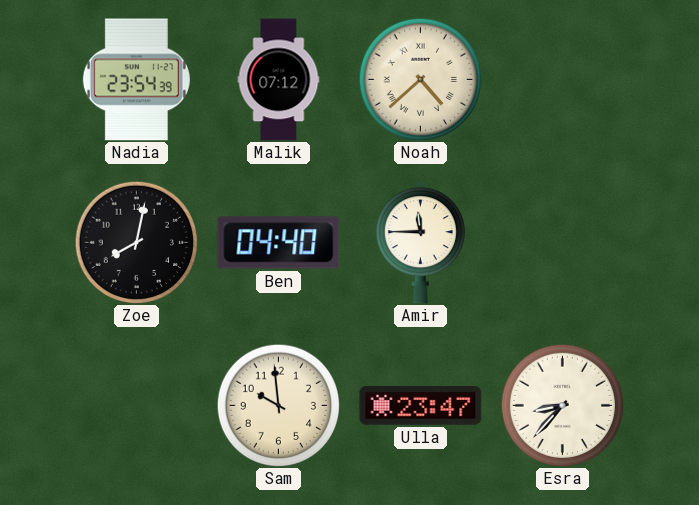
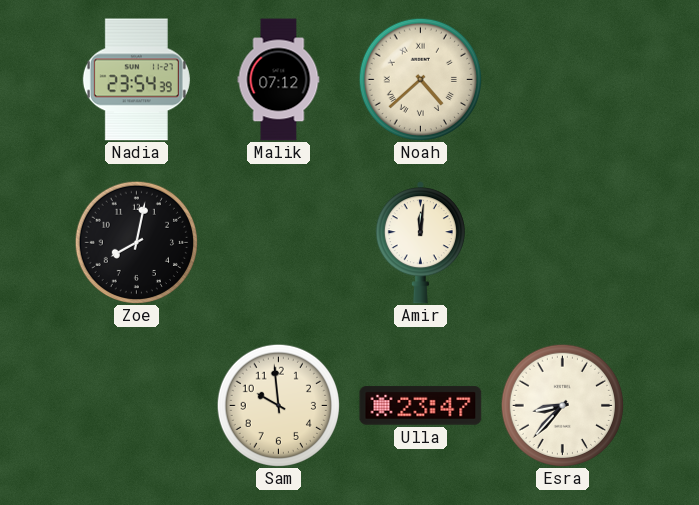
Ben: 04:40 -> none
Amir: 11:45 -> 12:01
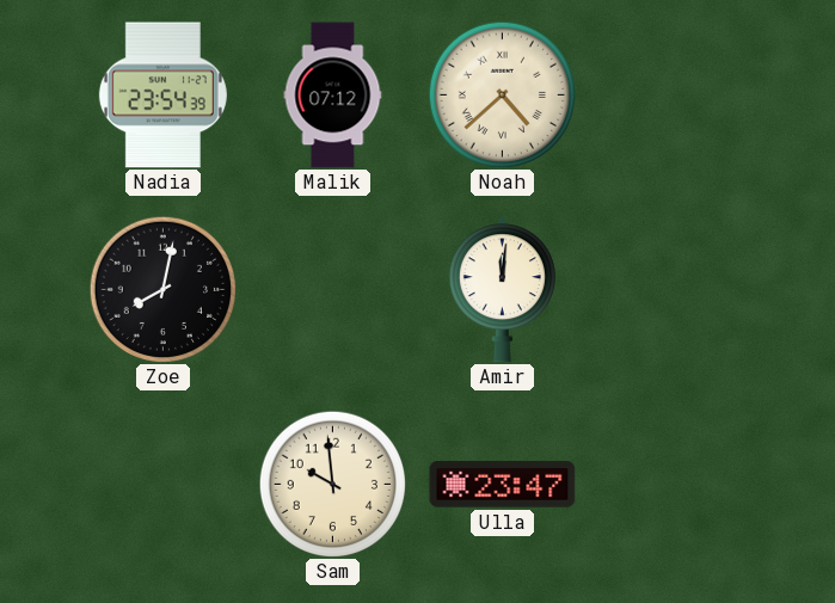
Esra: 8:37 -> none
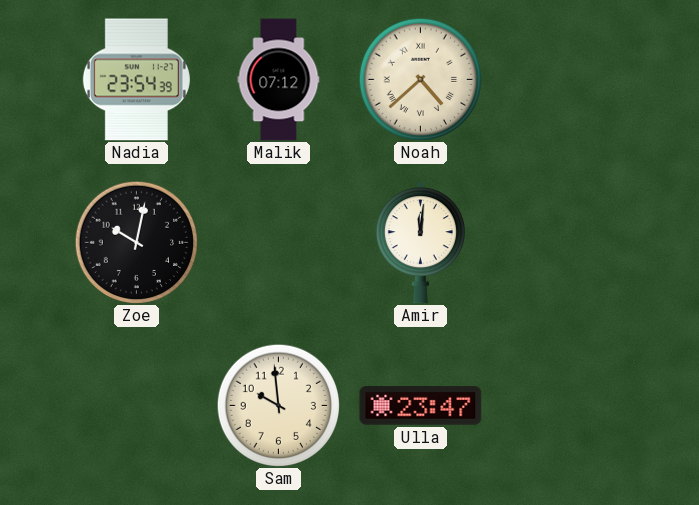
Zoe: 8:02 -> 10:02
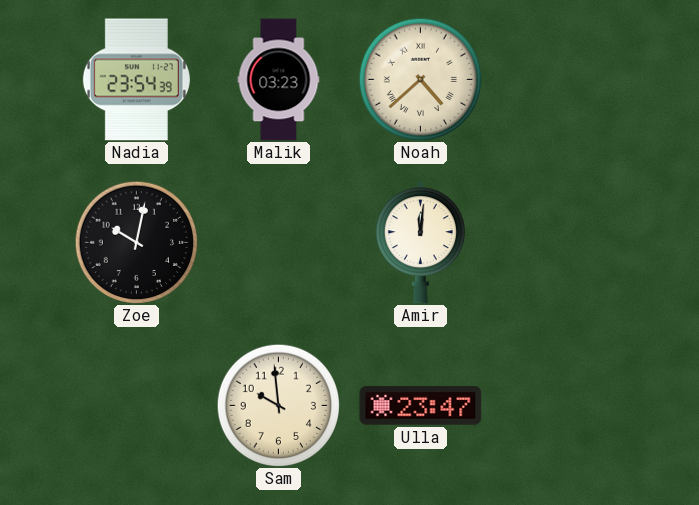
Malik: 07:12 -> 03:23
